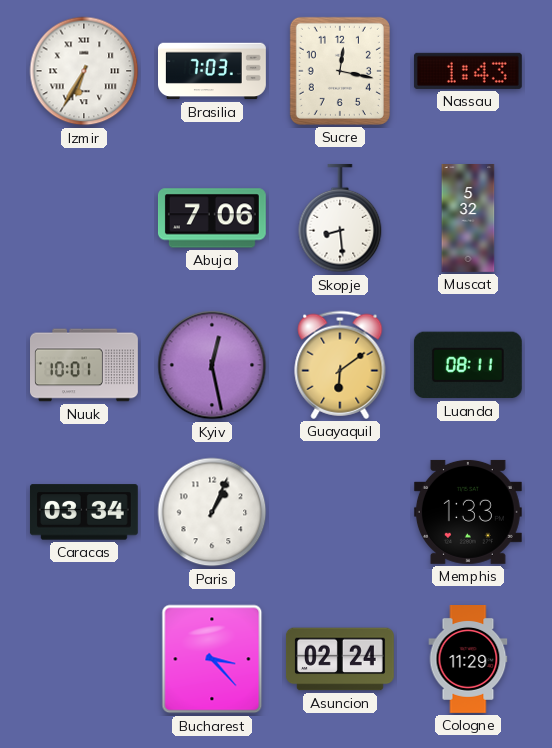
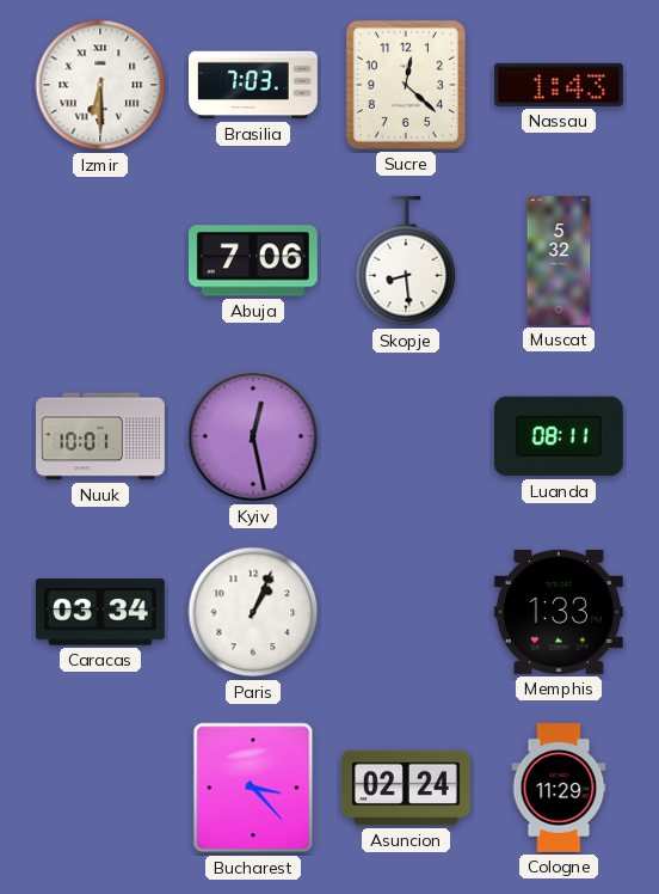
Izmir: 6:35 -> 6:30
Sucre: 12:17 -> 12:22
Guayaquil: 6:09 -> none
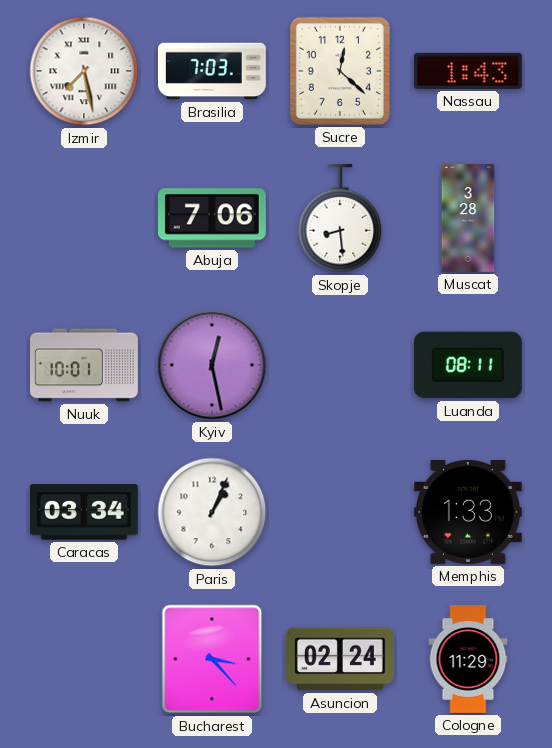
Izmir: 6:30 -> 7:28
Muscat: 5:32 -> 3:28
